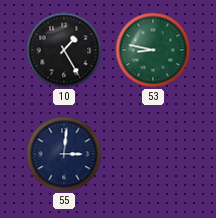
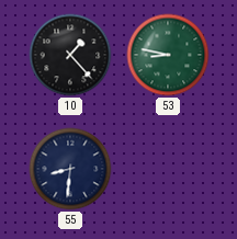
10: 1:25 -> 1:23
55: 3:01 -> 8:31
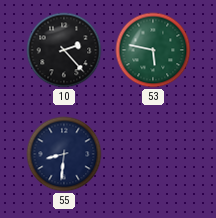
10: 1:23 -> 2:23
53: 8:47 -> 5:47
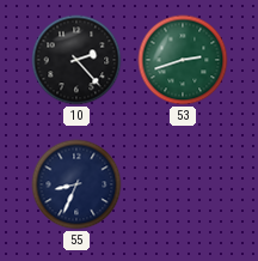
53: 5:47 -> 2:42
55: 8:31 -> 8:34
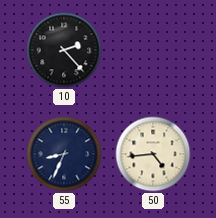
53: 2:42 -> none
50: none -> 4:44
